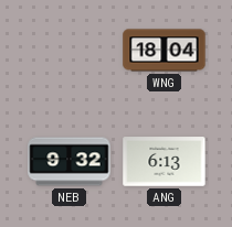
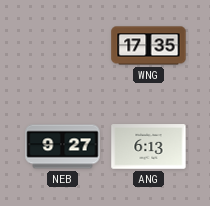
WNG: 18:04 -> 17:35
NEB: 9:32 -> 9:27
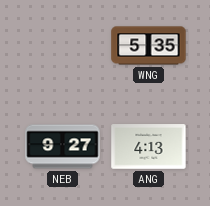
WNG: 17:35 -> 5:35
ANG: 6:13 -> 4:13
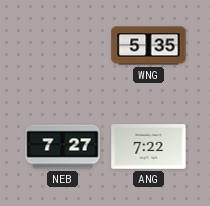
NEB: 9:27 -> 7:27
ANG: 4:13 -> 7:22
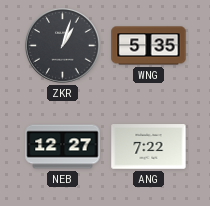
ZKR: none -> 1:03
NEB: 7:27 -> 12:27
